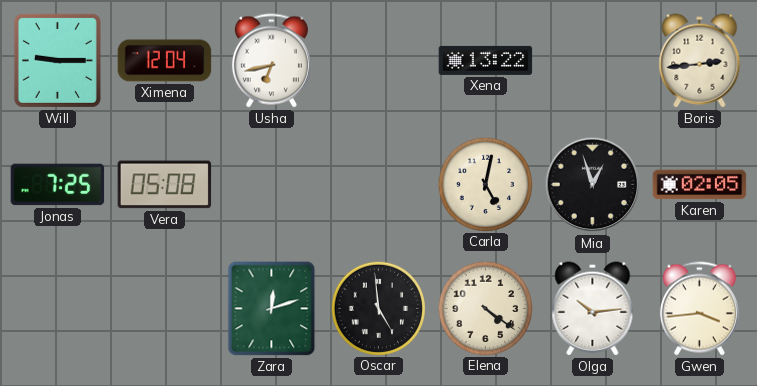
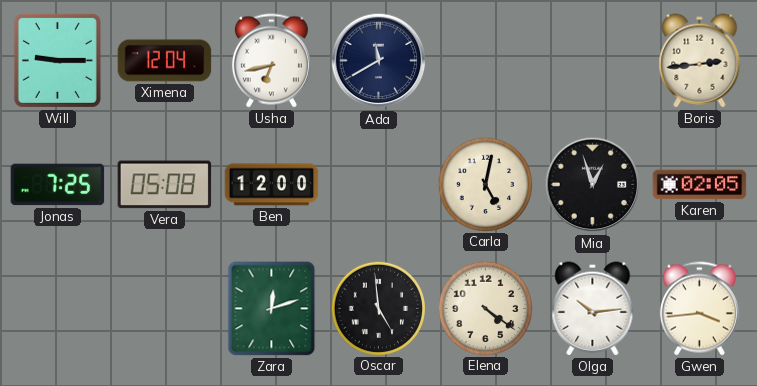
Ada: none -> 11:40
Xena: 13:22 -> none
Ben: none -> 12:00
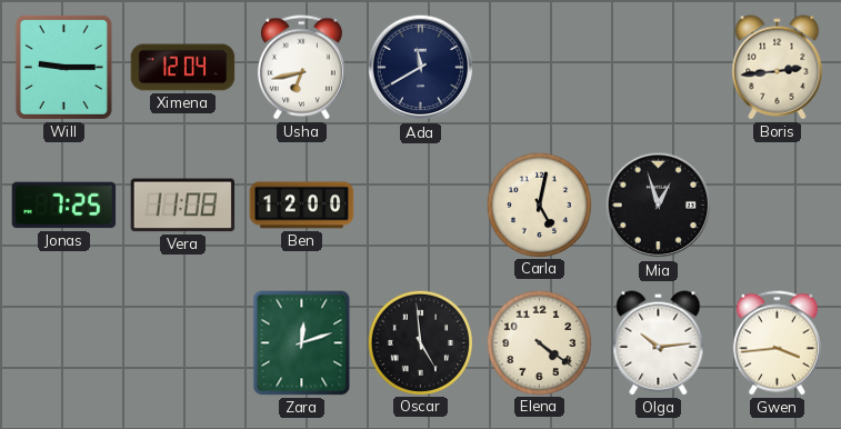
Vera: 05:08 -> 11:08
Karen: 02:05 -> none
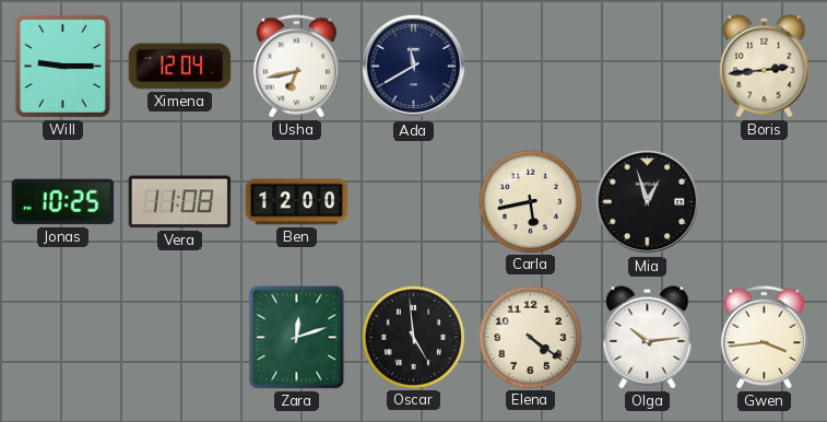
Jonas: 7:25 -> 10:25
Carla: 5:02 -> 5:43
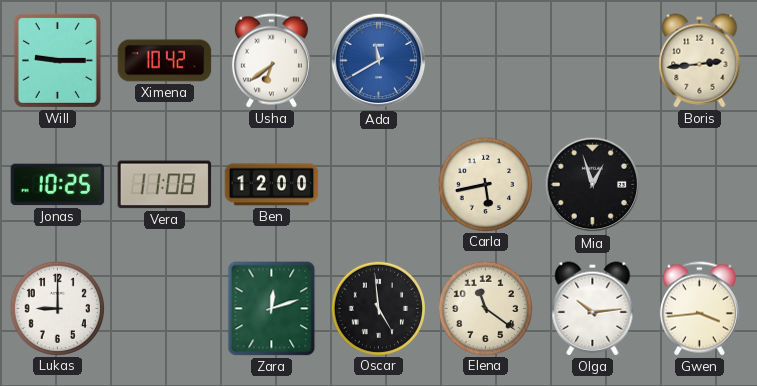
Ximena: 12:04 -> 10:42
Usha: 6:43 -> 6:39
Ada dial: navy -> blue
Lukas: none -> 9:00
Elena: 4:21 -> 11:21
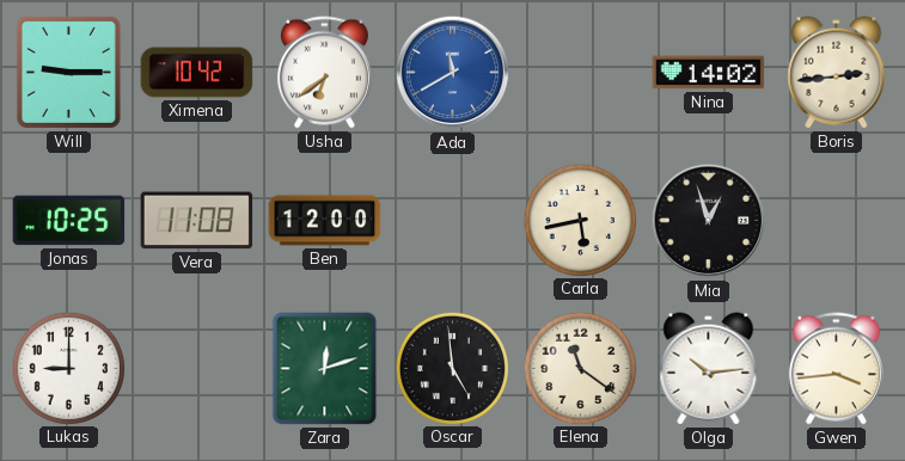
Nina: none -> 14:02
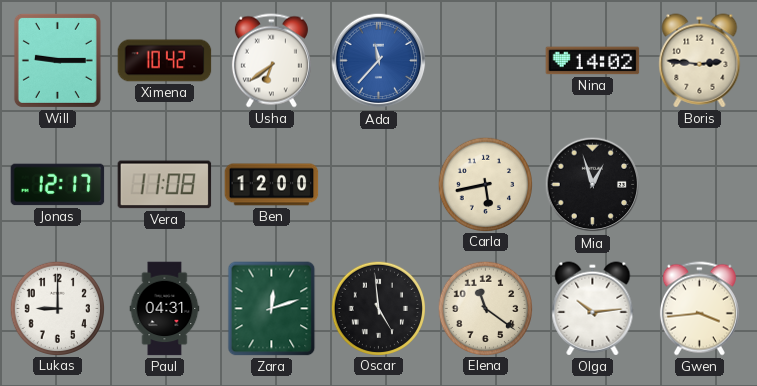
Ada: 11:40 -> 11:37
Boris: 2:44 -> 2:46
Jonas: 10:25 -> 12:17
Paul: none -> 04:31
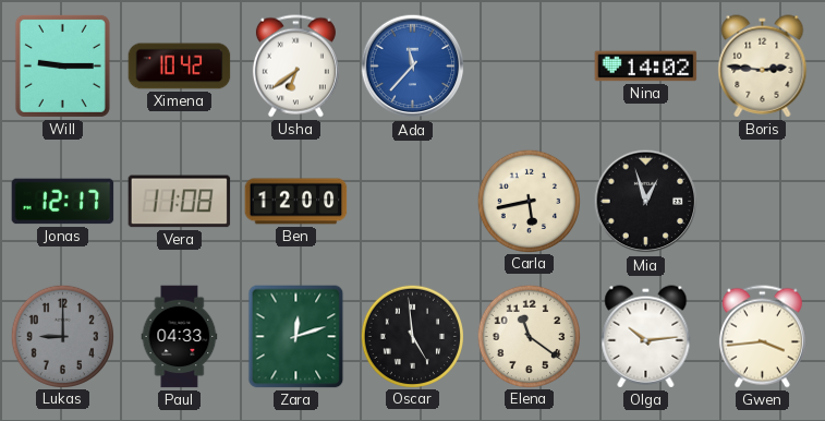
Lukas dial: white -> grey
Paul: 04:31 -> 04:33
